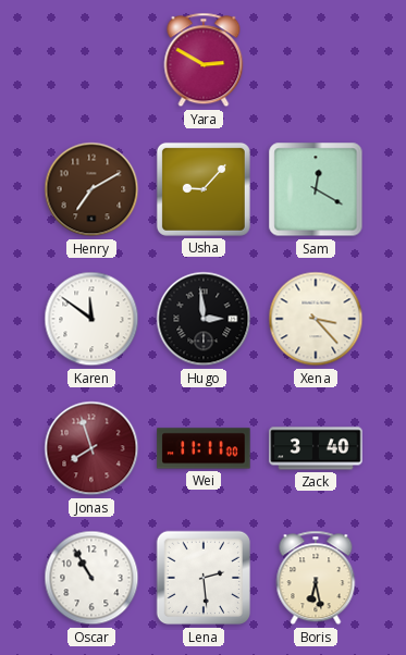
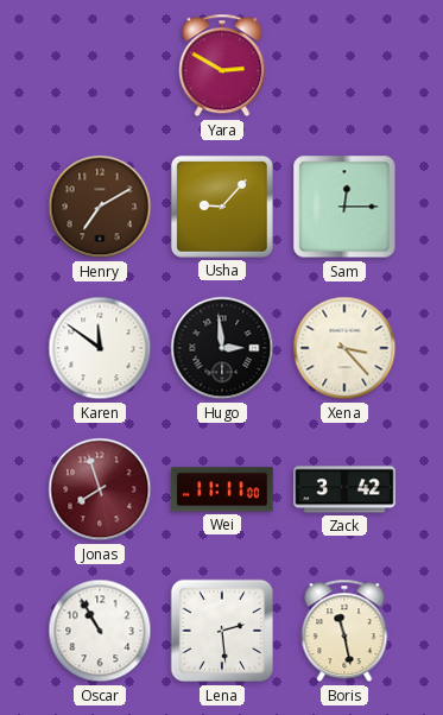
Sam: 12:20 -> 12:15
Zack: 3:40 -> 3:42
Boris: 6:28 -> 11:28
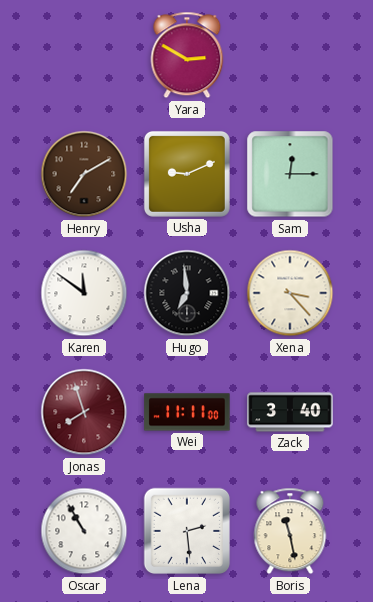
Usha: 9:07 -> 9:11
Hugo: 2:59 -> 6:59
Zack: 3:42 -> 3:40
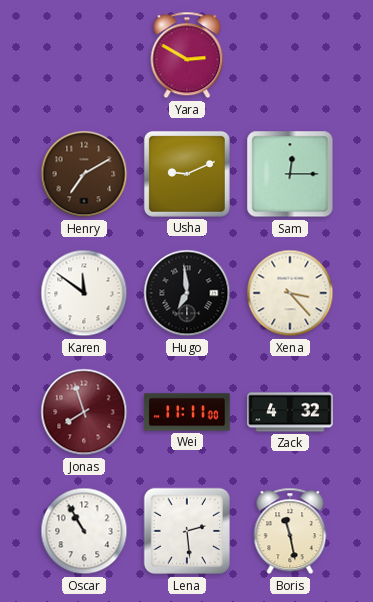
Zack: 3:40 -> 4:32
